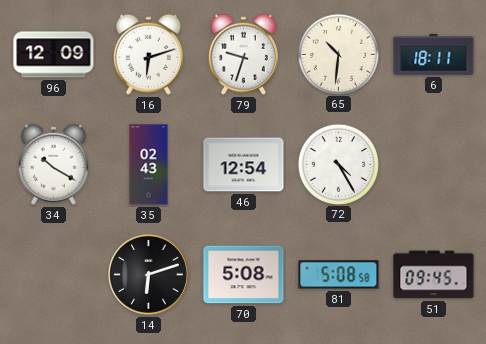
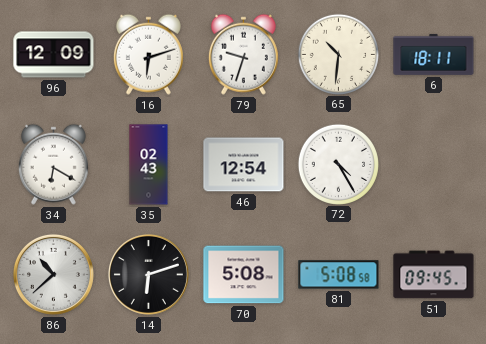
34: 10:20 -> 6:20
86: none -> 10:38
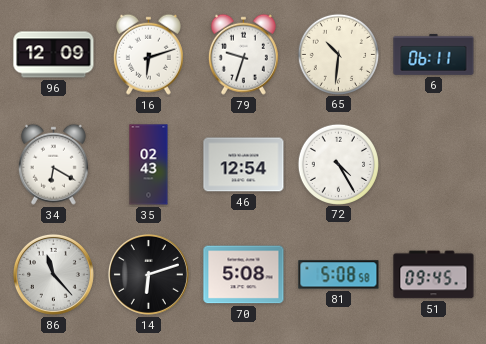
6: 18:11 -> 06:11
86: 10:38 -> 11:23
